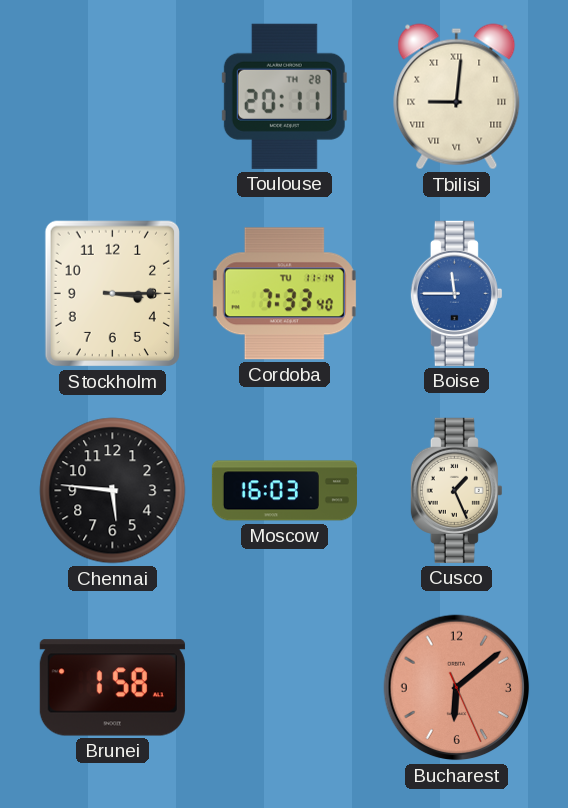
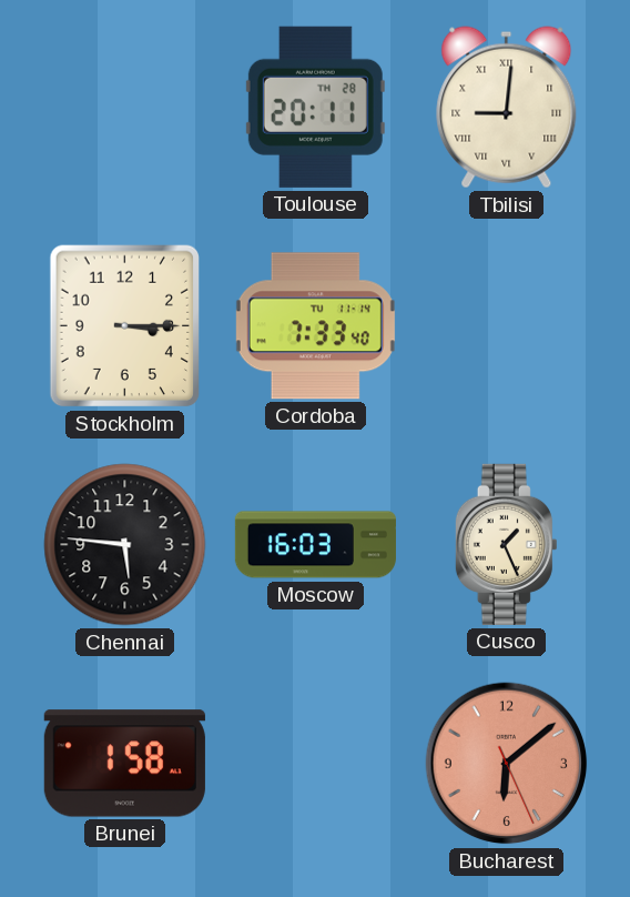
Boise: 11:45 -> none
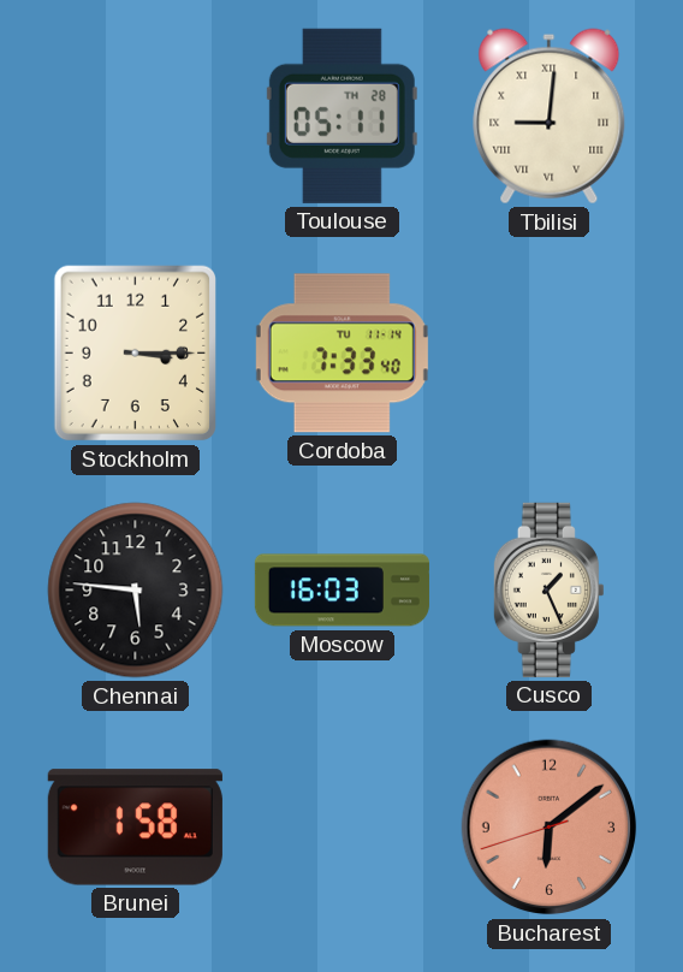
Toulouse: 20:11 -> 05:11
Bucharest: 6:08:26 -> 6:08:42
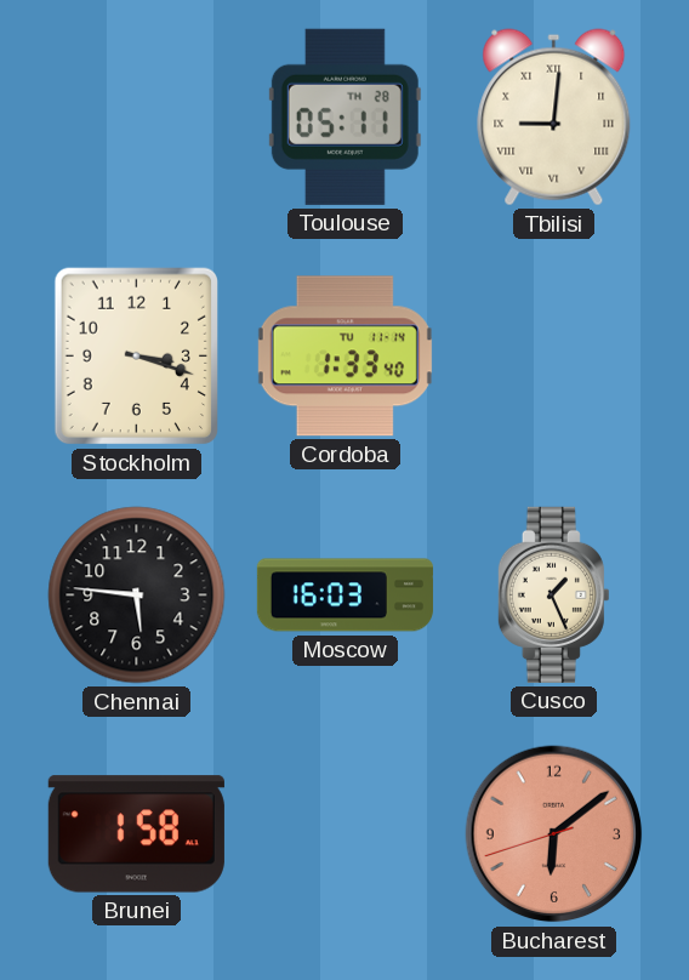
Stockholm: 3:15 -> 3:18
Cordoba: 7:33 -> 1:33
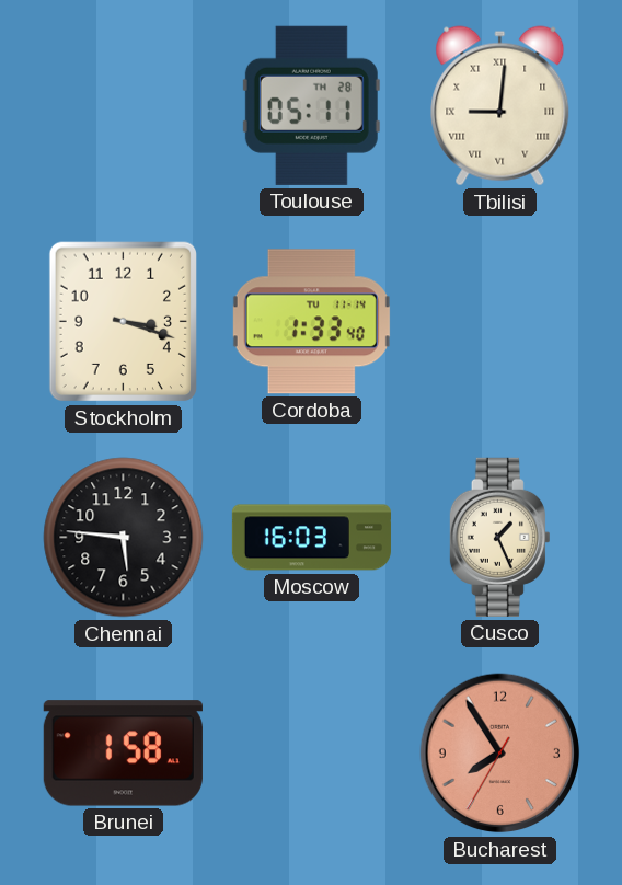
Bucharest: 6:08 -> 7:54
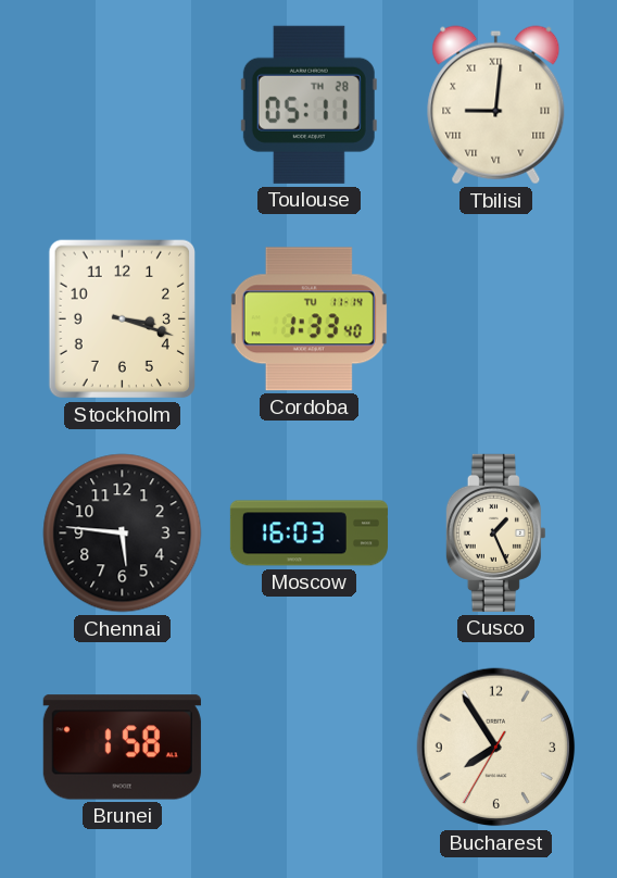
Bucharest dial: salmon -> cream
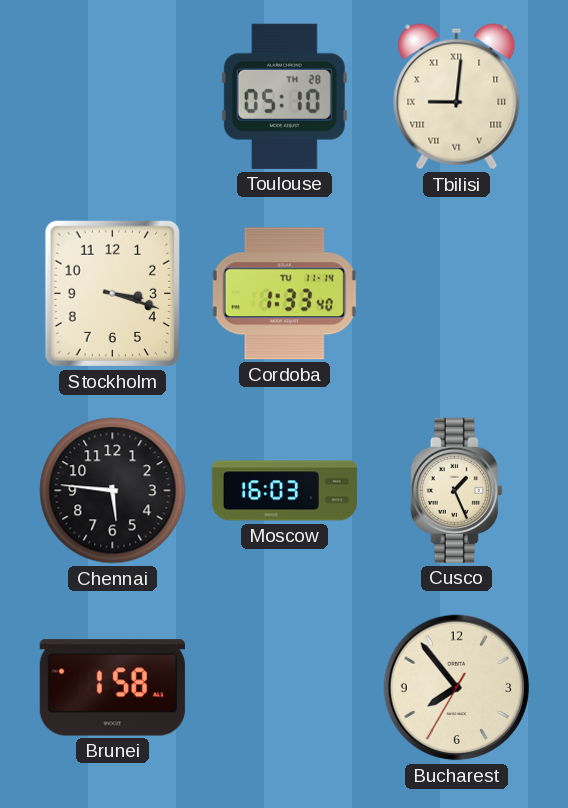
Toulouse: 05:11 -> 05:10
Bucharest: 7:54 -> 7:53
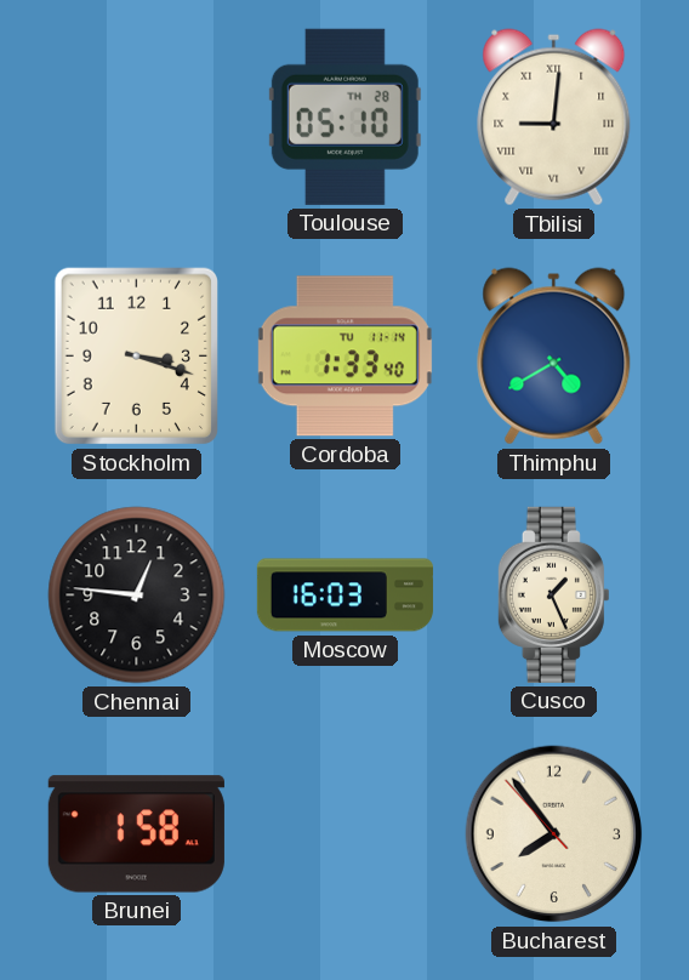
Thimphu: none -> 4:40
Chennai: 5:46 -> 12:46
Bucharest: 7:53:35 -> 7:53:53
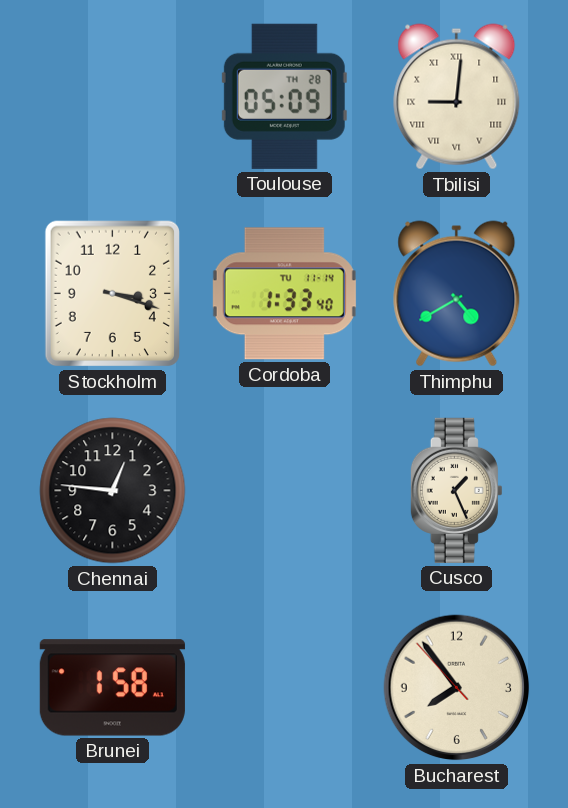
Toulouse: 05:10 -> 05:09
Moscow: 16:03 -> none
